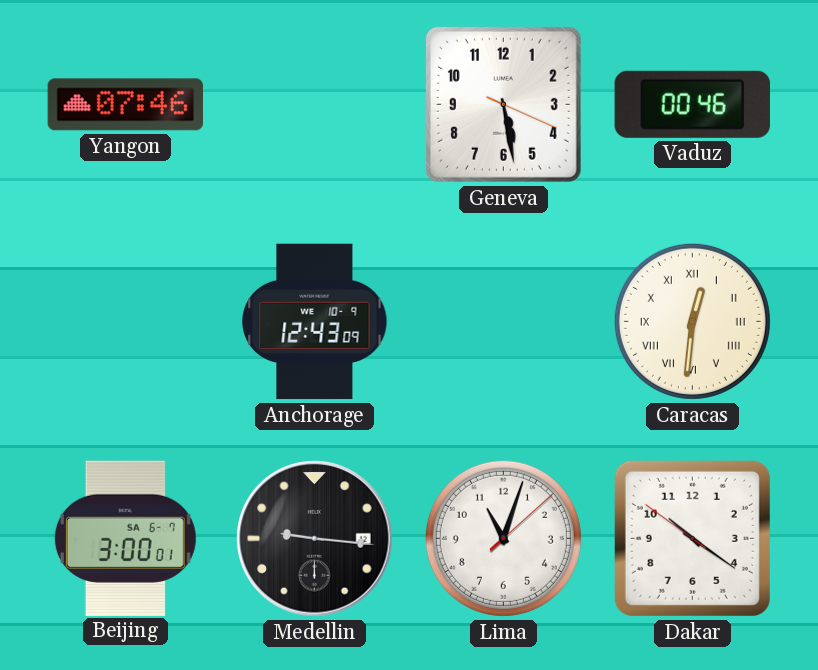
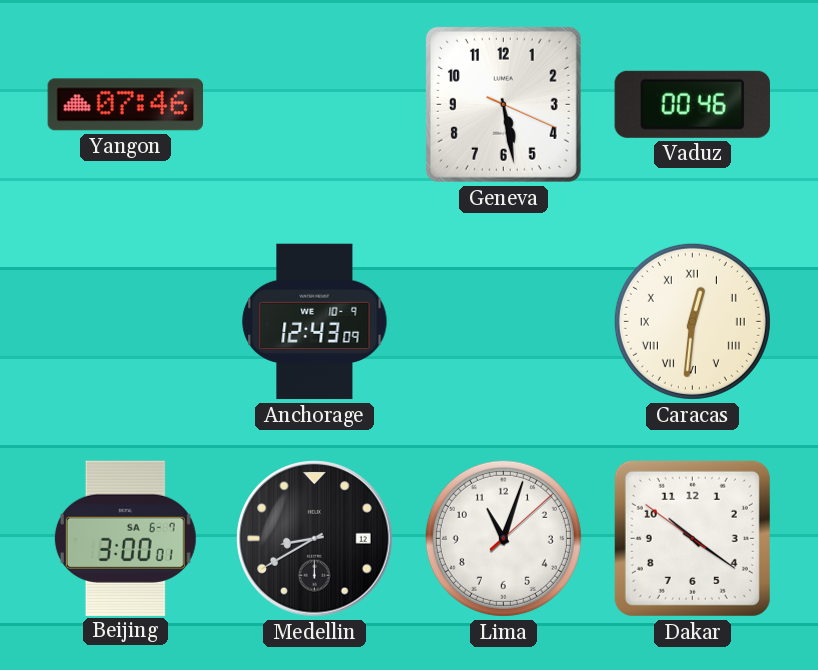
Medellin: 9:16 -> 8:40
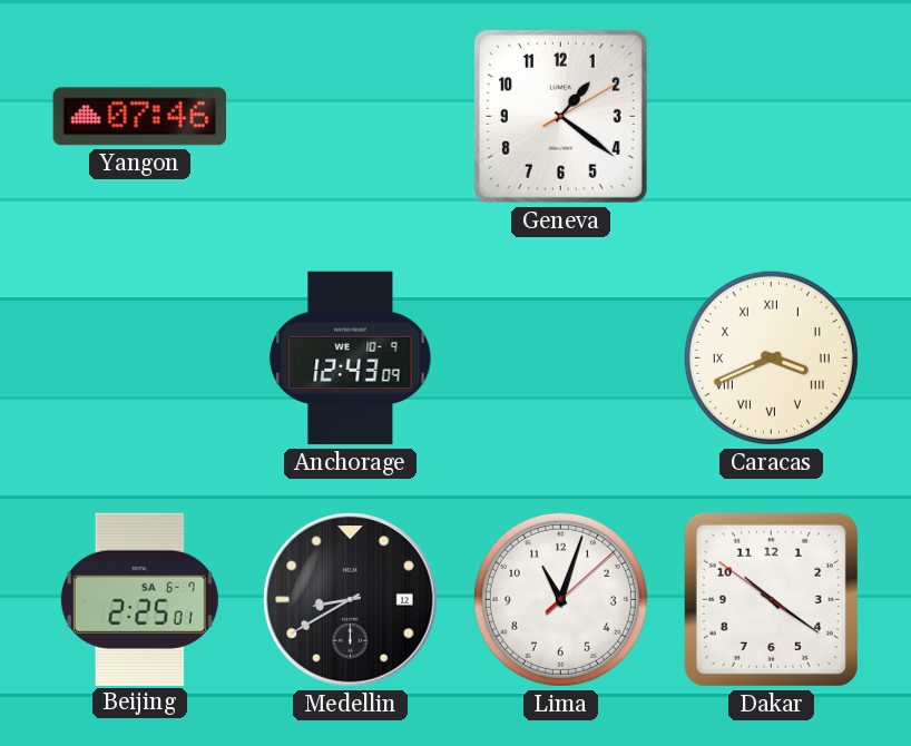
Geneva: 5:28 -> 1:21
Vaduz: 00:46 -> none
Caracas: 12:31 -> 3:41
Beijing: 3:00 -> 2:25
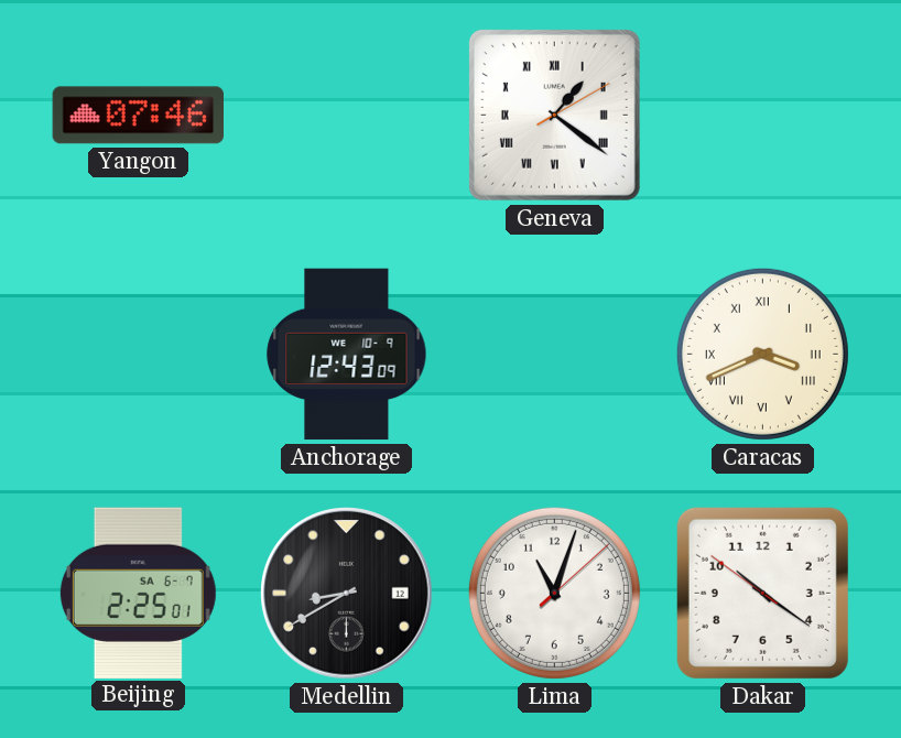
Geneva numerals: Arabic -> Roman
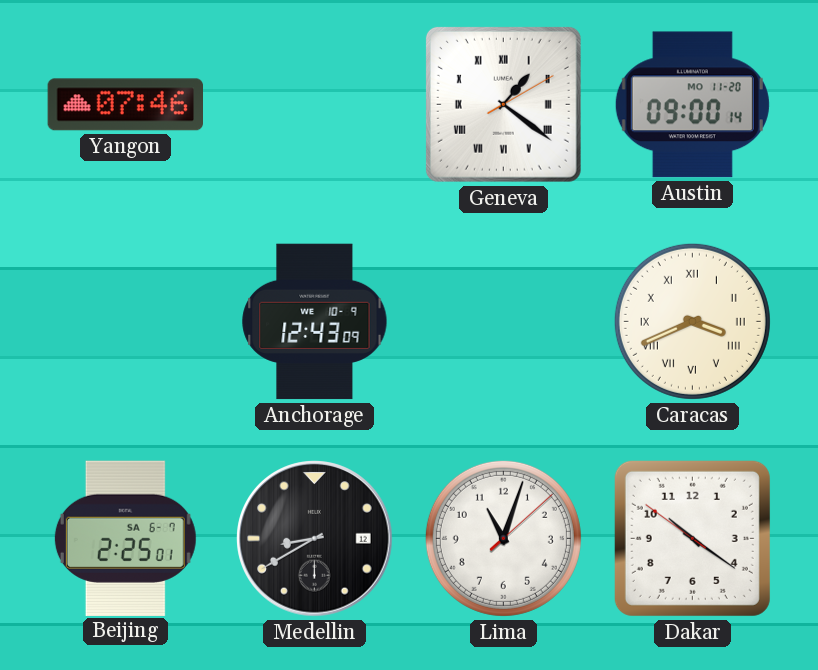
Austin: none -> 09:00
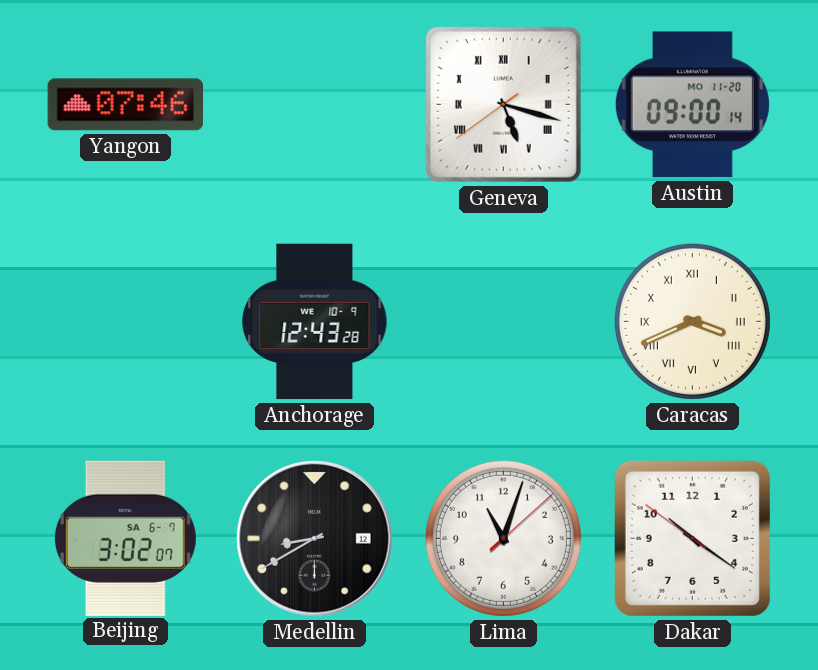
Geneva: 1:21 -> 5:17
Anchorage: 12:43:09 -> 12:43:28
Beijing: 2:25 -> 3:02
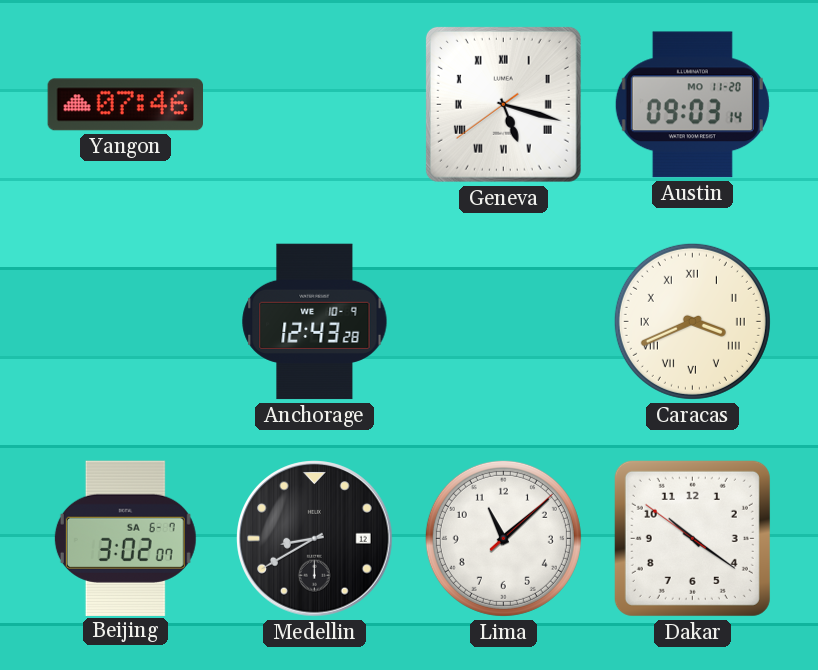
Austin: 09:00 -> 09:03
Lima: 11:03 -> 11:08
